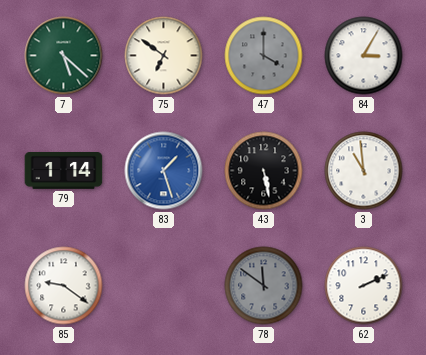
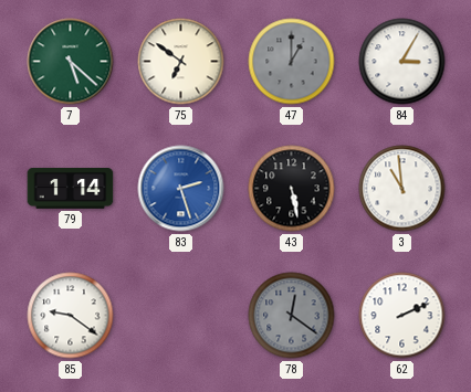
47: 4:00 -> 1:00
83: 1:27 -> 2:27
78: 11:51 -> 12:21
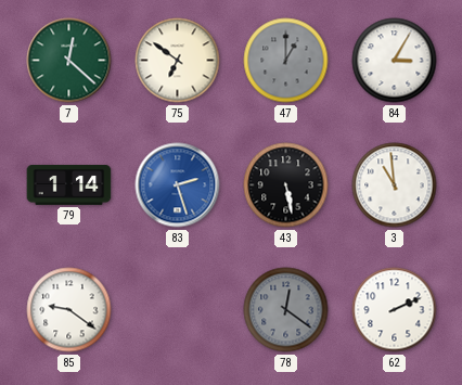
7: 5:22 -> 12:22
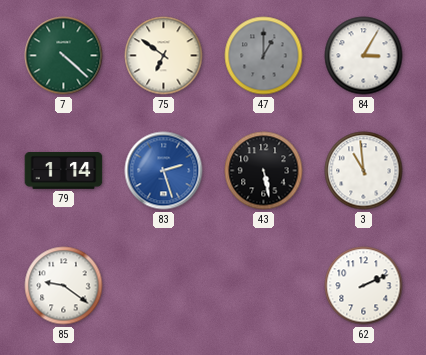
7: 12:22 -> 4:22
78: 12:21 -> none
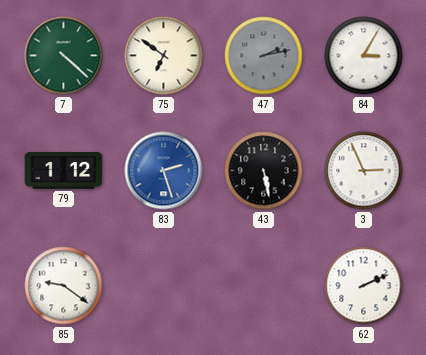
47: 1:00 -> 2:13
79: 1:14 -> 1:12
3: 10:59 -> 2:56
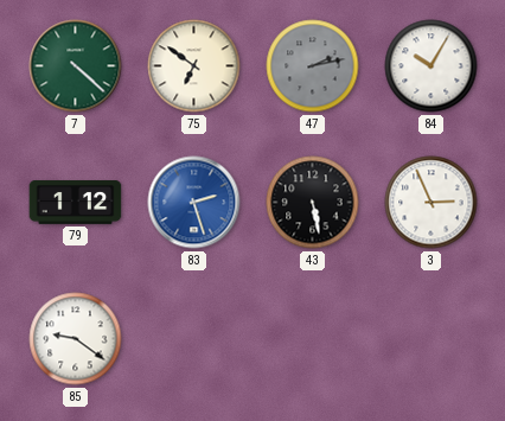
84: 3:05 -> 10:05
62: 2:11 -> none
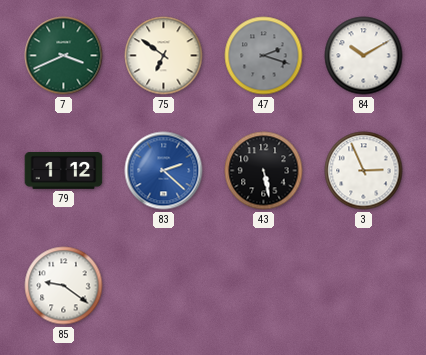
7: 4:22 -> 3:41
47: 2:13 -> 2:18
84: 10:05 -> 10:10
83: 2:27 -> 2:22
